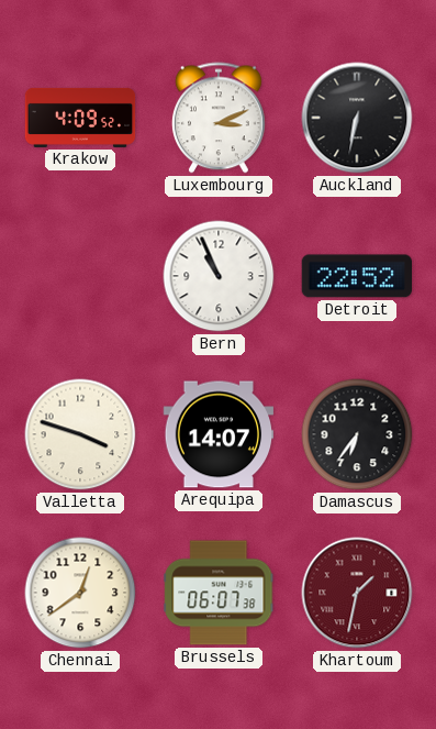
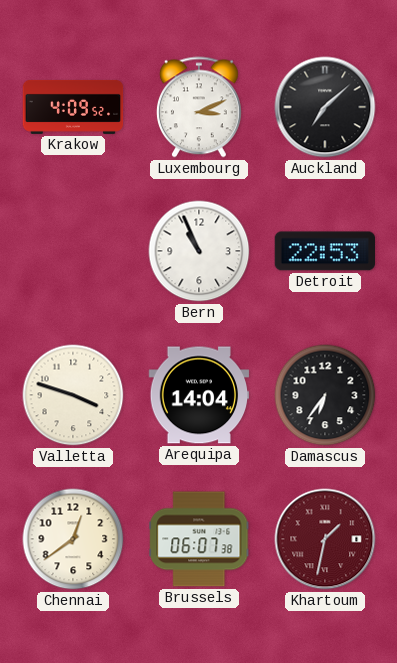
Auckland: 6:32 -> 7:08
Detroit: 22:52 -> 22:53
Arequipa: 14:07 -> 14:04
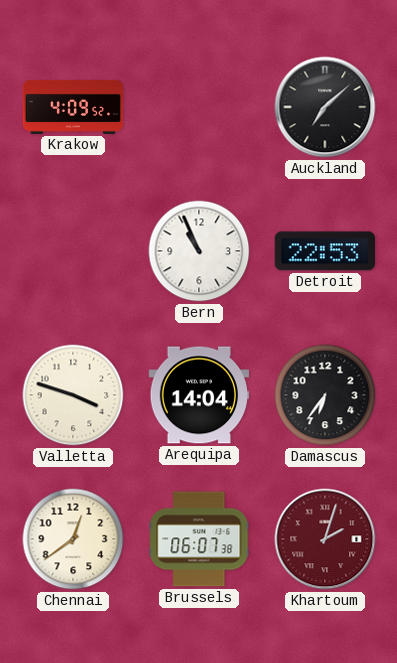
Luxembourg: 3:11 -> none
Khartoum: 1:32 -> 2:03
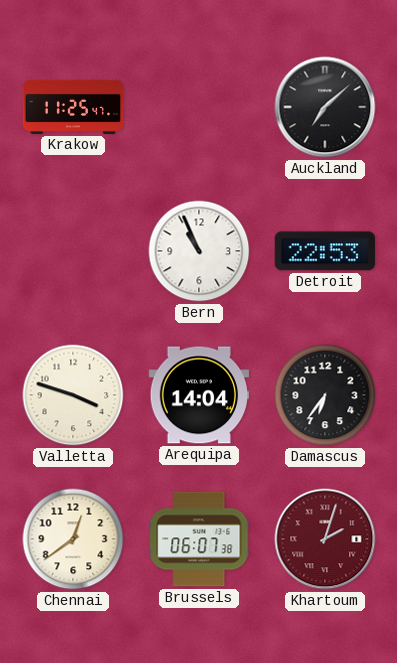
Krakow: 4:09 -> 11:25
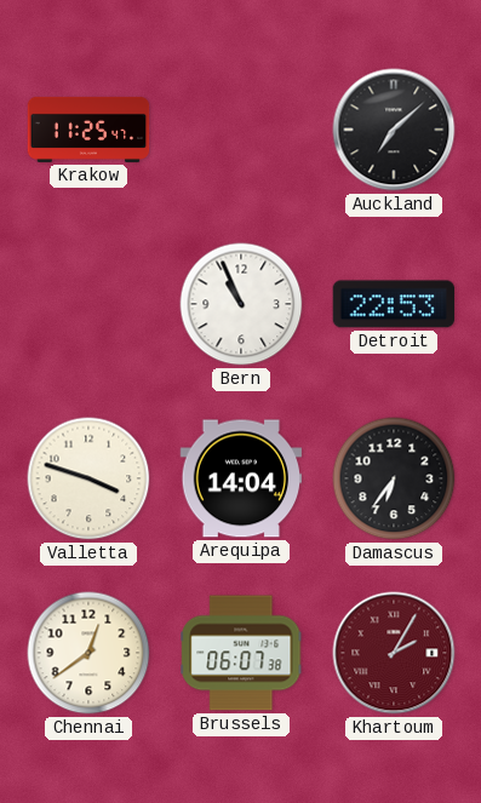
Khartoum: 2:03 -> 2:05
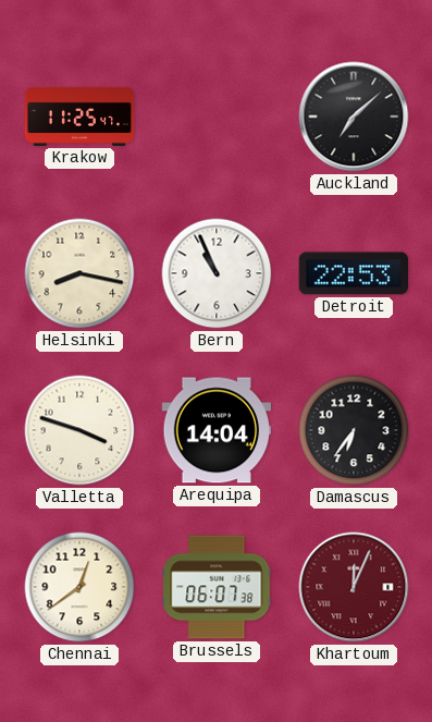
Helsinki: none -> 8:17
Khartoum: 2:05 -> 12:04
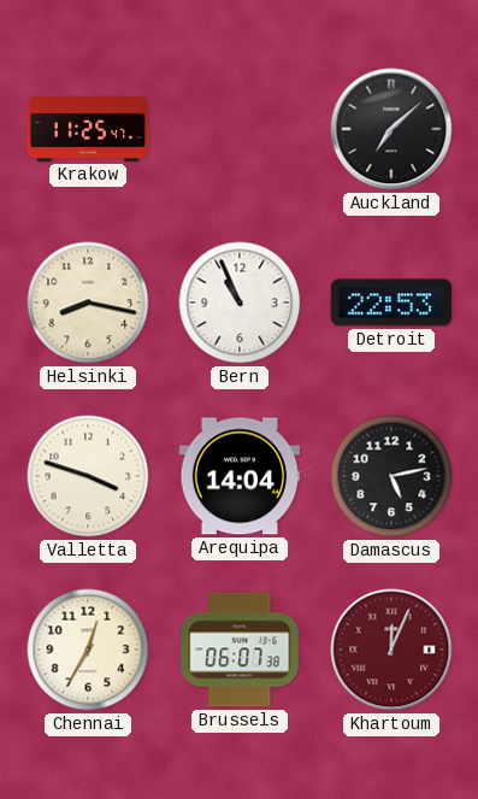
Damascus: 6:36 -> 5:13
Chennai: 12:39 -> 12:35
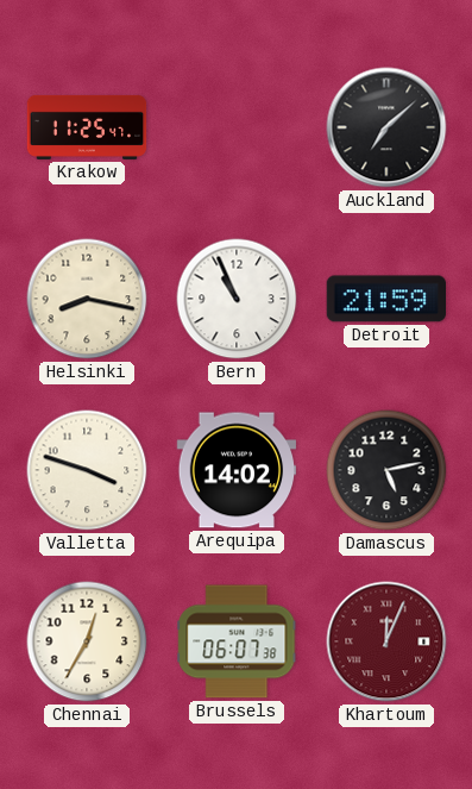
Detroit: 22:53 -> 21:59
Arequipa: 14:04 -> 14:02
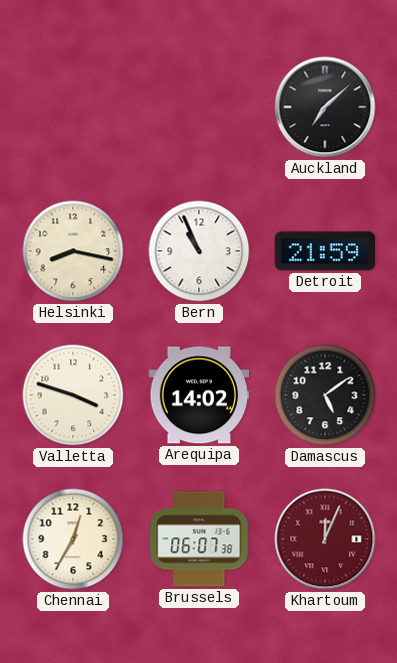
Krakow: 11:25 -> none
Damascus: 5:13 -> 5:09
